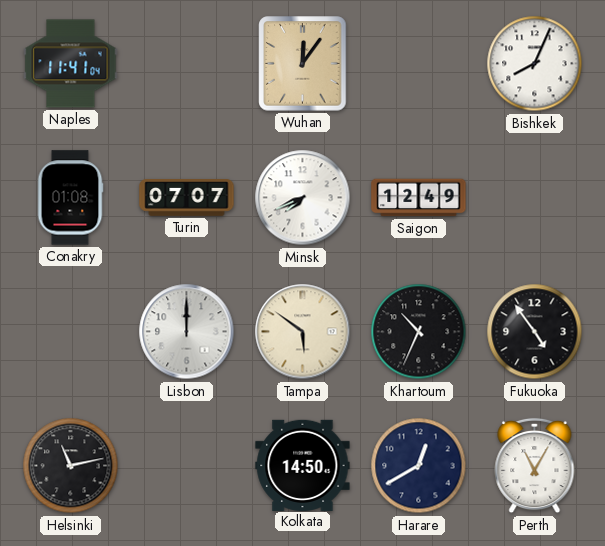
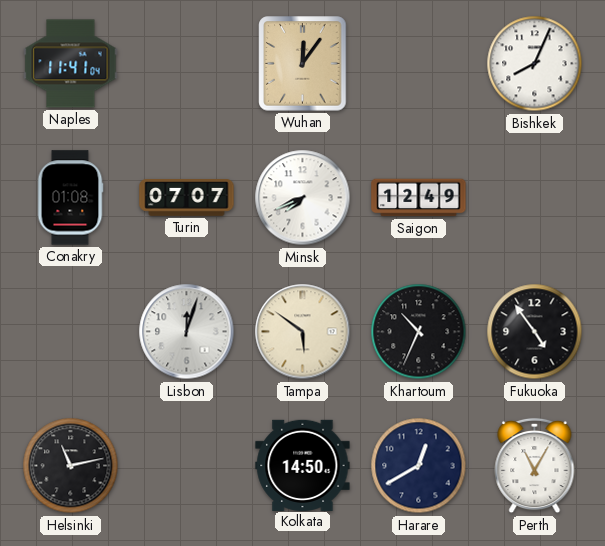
Lisbon: 12:00 -> 12:03
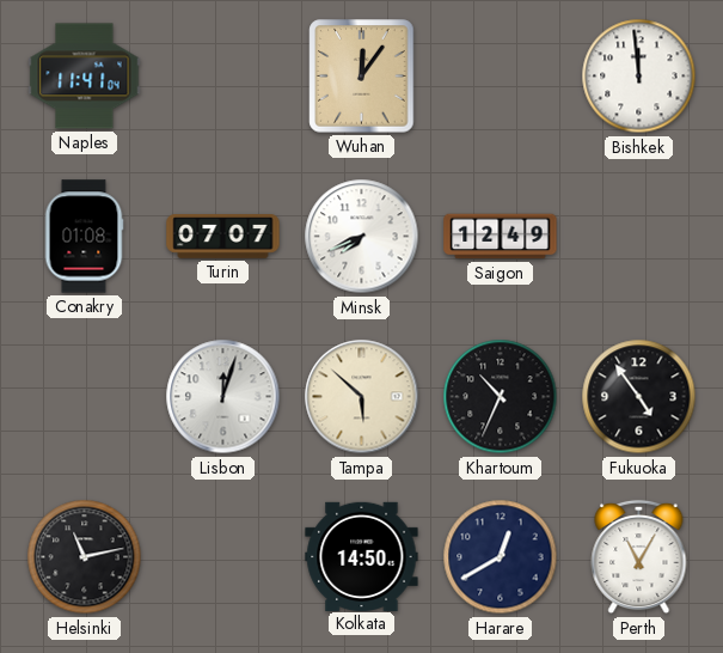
Bishkek: 8:04 -> 11:59
Tampa: 5:51 -> 5:52
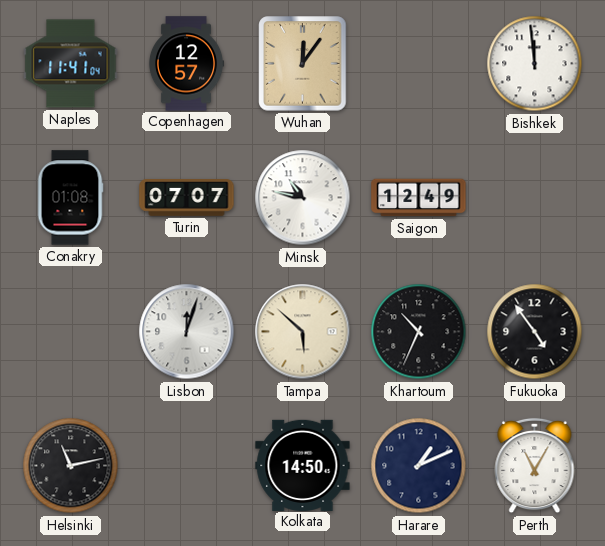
Copenhagen: none -> 12:57
Minsk: 7:41 -> 10:47
Harare: 12:40 -> 1:11
